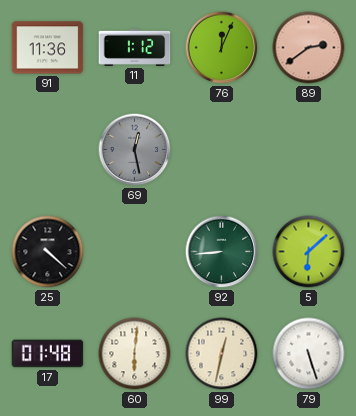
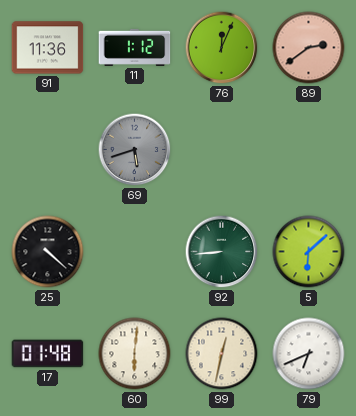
69: 12:28 -> 5:42
79: 5:27 -> 6:41
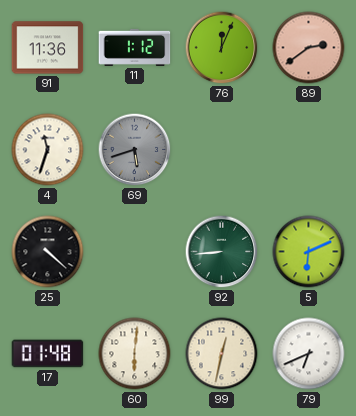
4: none -> 11:33
5: 6:08 -> 6:11
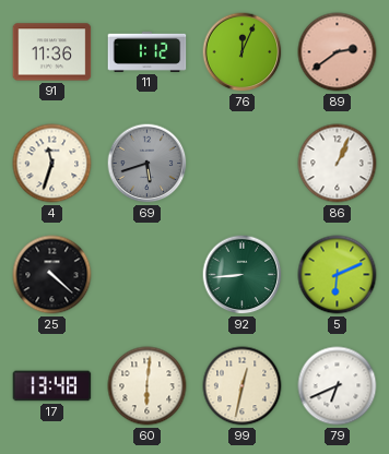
86: none -> 1:04
17: 01:48 -> 13:48
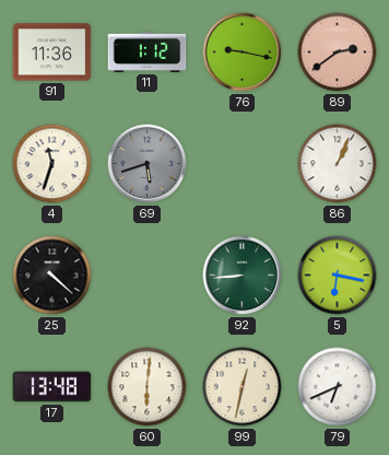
76: 12:04 -> 9:17
5: 6:11 -> 6:17
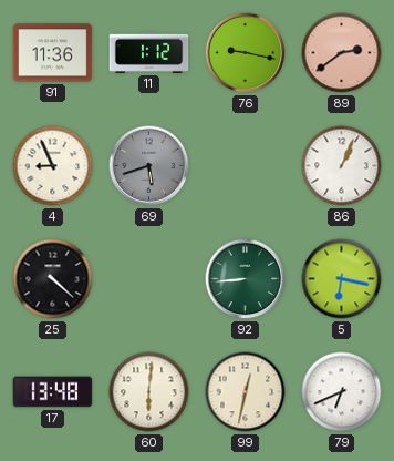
4: 11:33 -> 8:56
